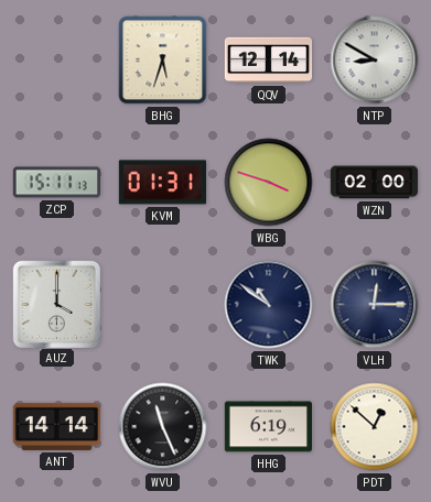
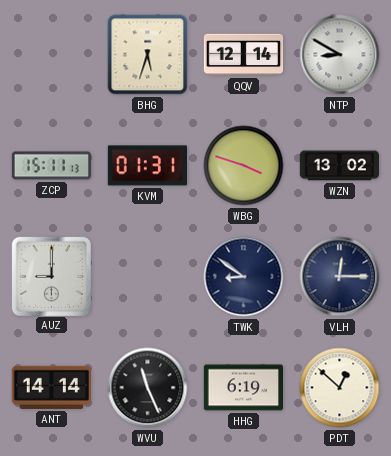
WZN: 02:00 -> 13:02
AUZ: 4:00 -> 9:00
TWK: 10:51 -> 8:51
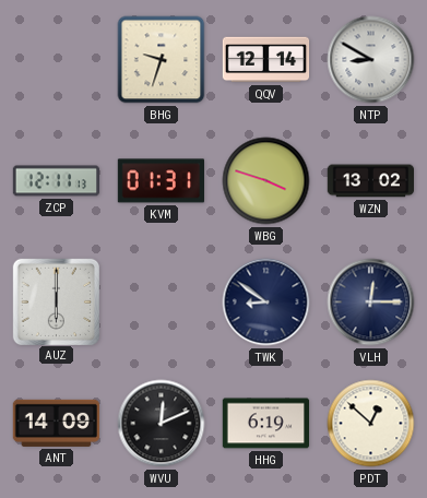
BHG: 5:33 -> 9:33
ZCP: 15:11 -> 12:11
AUZ: 9:00 -> 6:00
ANT: 14:14 -> 14:09
WVU: 11:26 -> 12:11
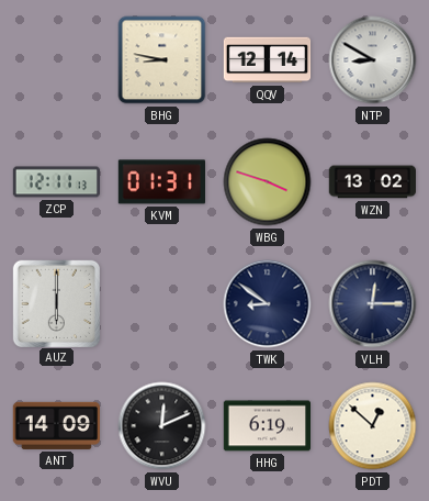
BHG: 9:33 -> 8:47
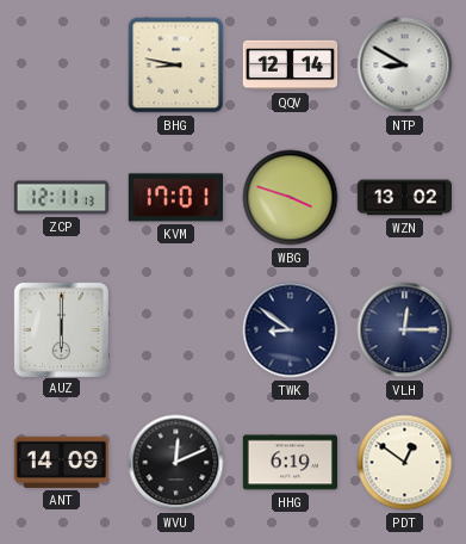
KVM: 01:31 -> 17:01
PDT: 12:52 -> 12:51
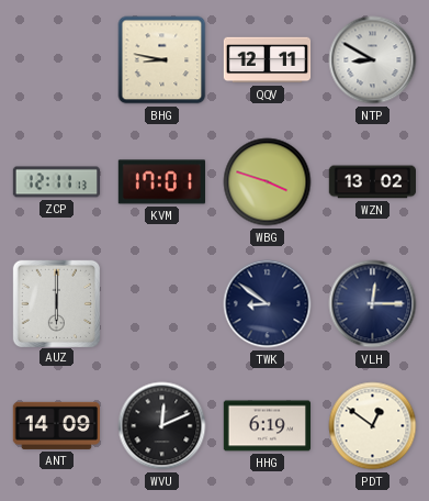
QQV: 12:14 -> 12:11
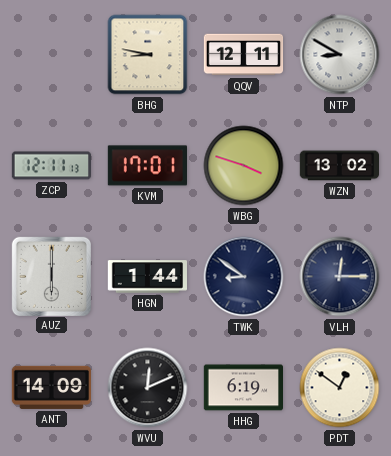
HGN: none -> 1:44
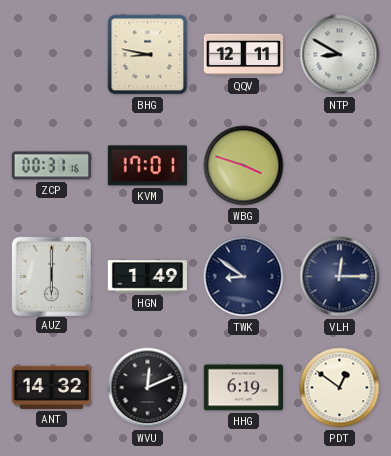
ZCP: 12:11 -> 00:31
WZN: 13:02 -> none
HGN: 1:44 -> 1:49
ANT: 14:09 -> 14:32
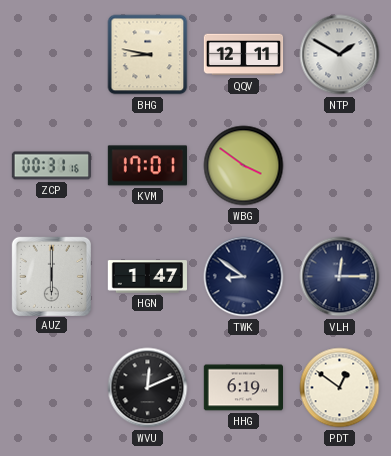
NTP: 8:50 -> 1:50
WBG: 3:48 -> 3:51
HGN: 1:49 -> 1:47
ANT: 14:32 -> none
